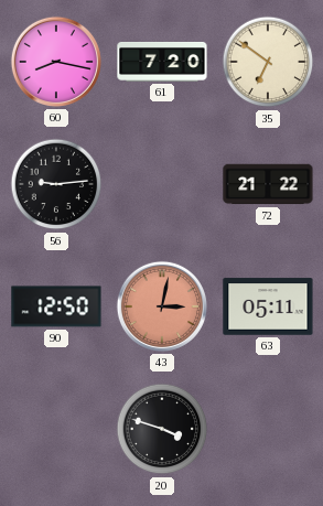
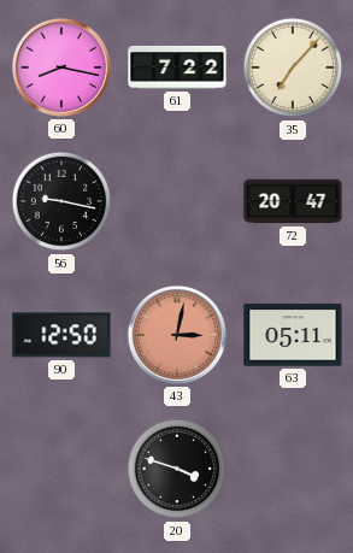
61: 7:20 -> 7:22
35: 6:51 -> 7:07
56: 9:14 -> 9:17
72: 21:22 -> 20:47
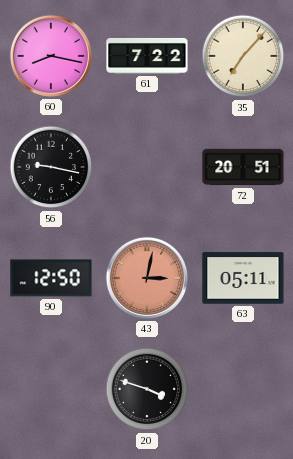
72: 20:47 -> 20:51
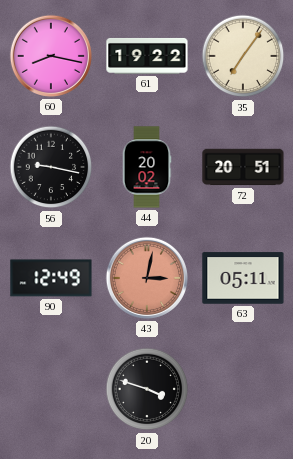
61: 7:22 -> 19:22
35: 7:07 -> 7:06
44: none -> 20:02
90: 12:50 -> 12:49
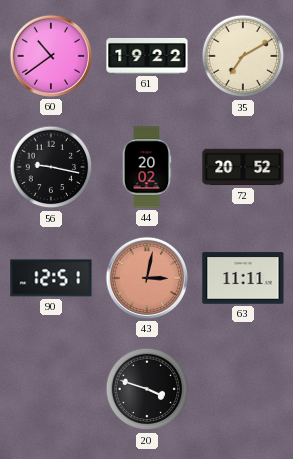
60: 8:17 -> 10:39
35: 7:06 -> 7:10
72: 20:51 -> 20:52
90: 12:49 -> 12:51
63: 05:11 -> 11:11
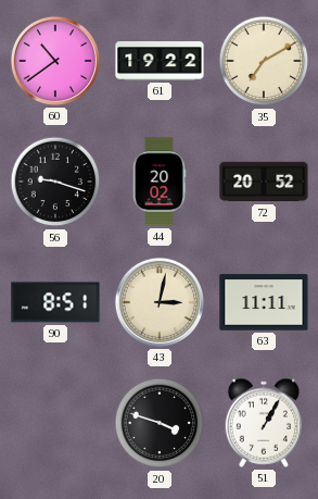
56: 9:17 -> 9:18
90: 12:51 -> 8:51
43 dial: salmon -> cream
51: none -> 1:05
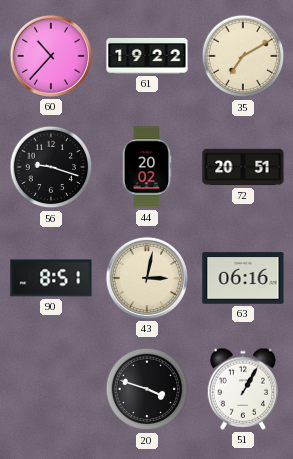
60: 10:39 -> 10:37
72: 20:52 -> 20:51
63: 11:11 -> 06:16
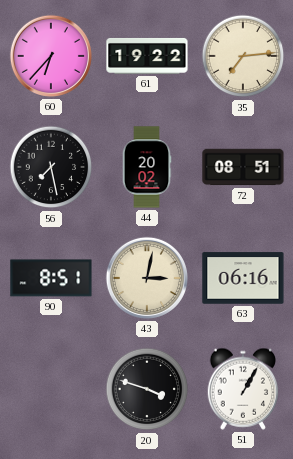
60: 10:37 -> 6:37
35: 7:10 -> 7:14
56: 9:18 -> 7:28
72: 20:51 -> 08:51
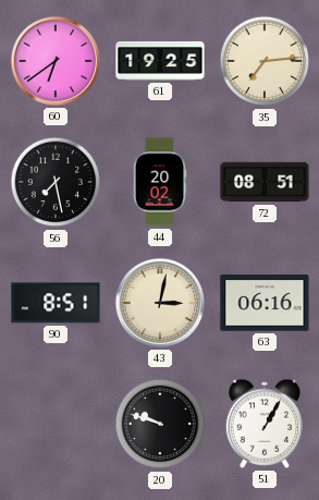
60: 6:37 -> 6:39
61: 19:22 -> 19:25
20: 3:48 -> 9:48
